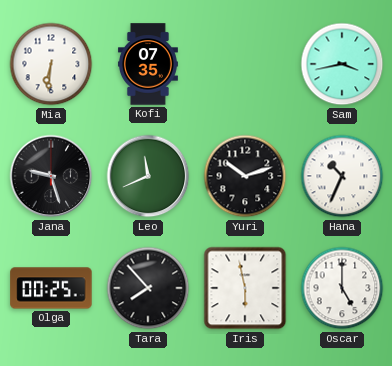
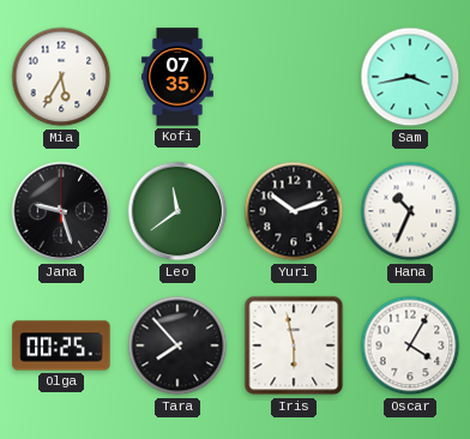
Mia: 6:31 -> 5:35
Leo: 11:41 -> 11:39
Oscar: 5:00 -> 4:05
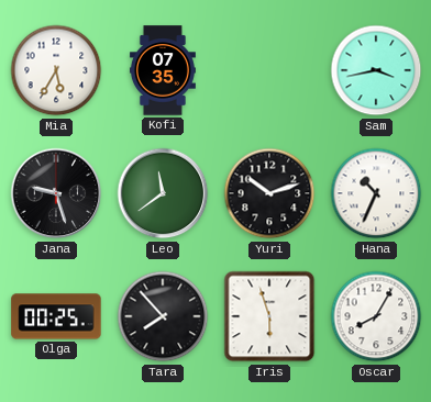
Iris: 5:58 -> 5:57
Oscar: 4:05 -> 8:05
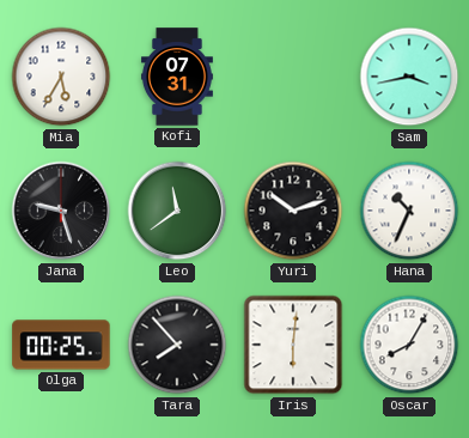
Kofi: 07:35 -> 07:31
Iris: 5:57 -> 6:01
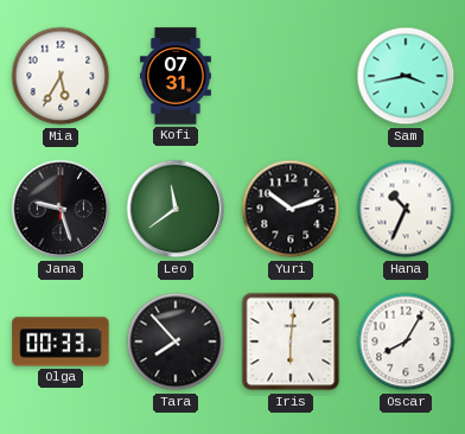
Olga: 00:25 -> 00:33
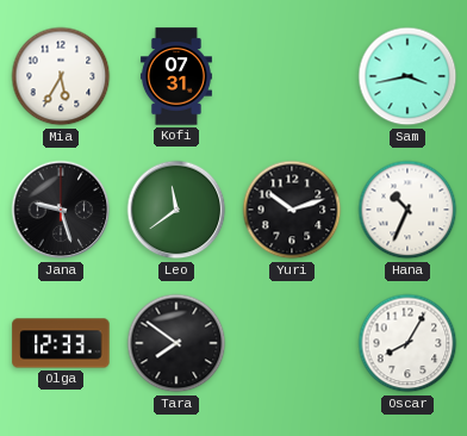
Olga: 00:33 -> 12:33
Tara: 7:53 -> 7:51
Iris: 6:01 -> none
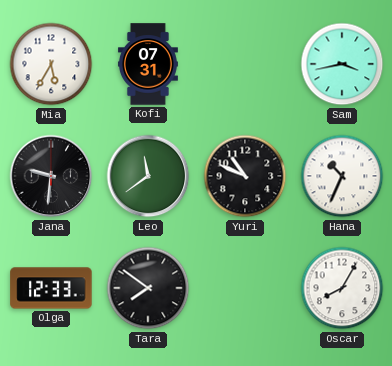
Jana: 9:27 -> 9:31
Yuri: 10:12 -> 10:49
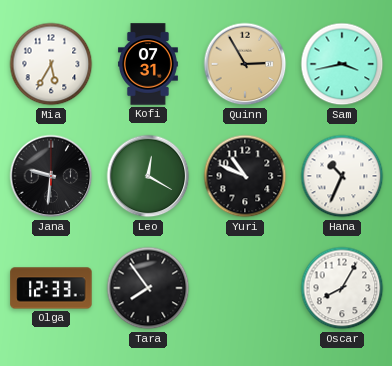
Quinn: none -> 2:55
Leo: 11:39 -> 12:20
Tara: 7:51 -> 7:54
